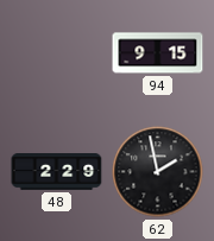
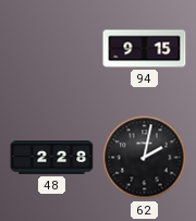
48: 2:29 -> 2:28
62: 1:58 -> 2:02
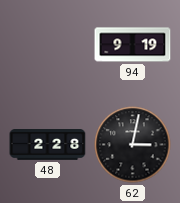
94: 9:15 -> 9:19
62: 2:02 -> 3:02
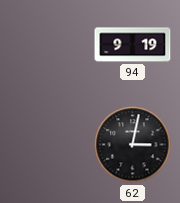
48: 2:28 -> none
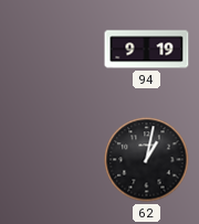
62: 3:02 -> 1:02
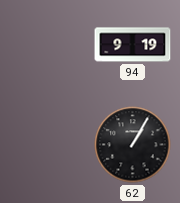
62: 1:02 -> 1:05
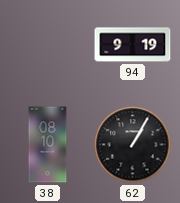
38: none -> 08:10
